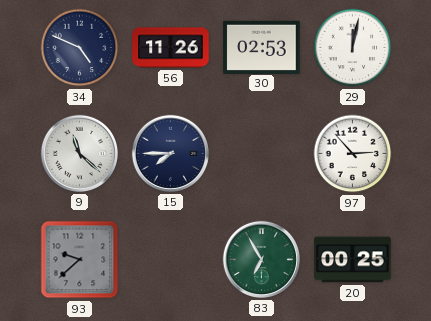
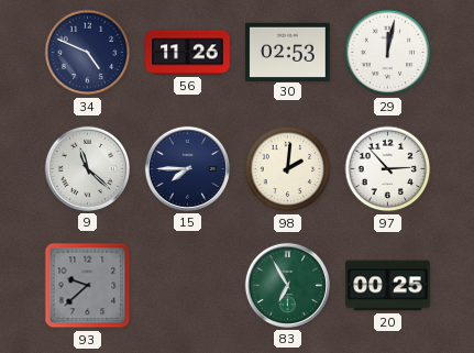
98: none -> 2:01
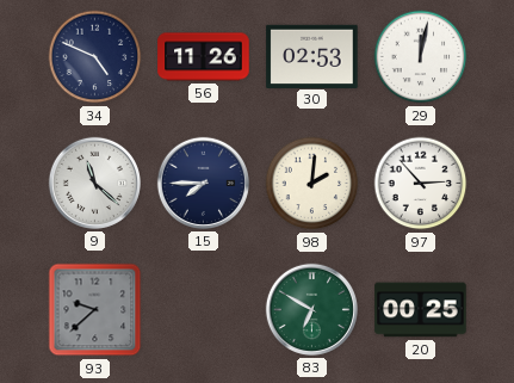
83: 6:55 -> 6:50
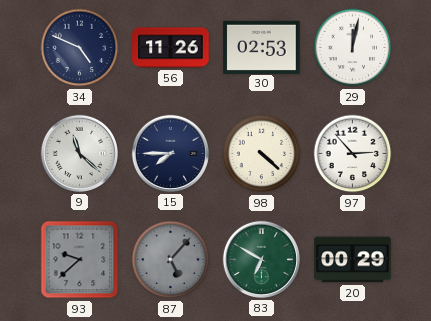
98: 2:01 -> 4:22
87: none -> 5:07
20: 00:25 -> 00:29
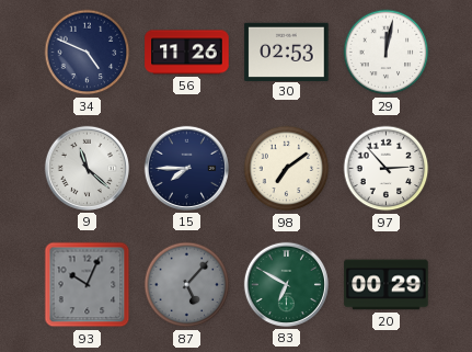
98: 4:22 -> 7:09
93: 9:38 -> 10:04
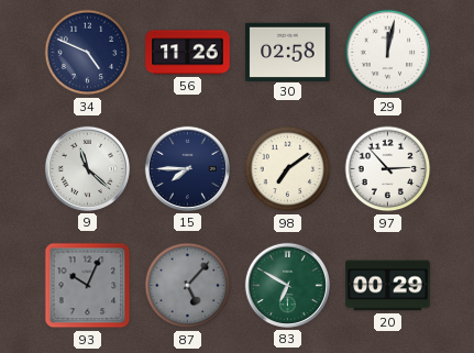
30: 02:53 -> 02:58
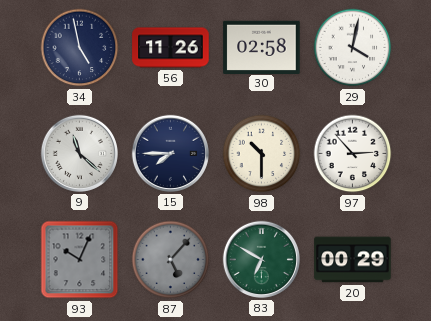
34: 4:49 -> 4:58
29: 12:02 -> 4:02
98: 7:09 -> 10:30
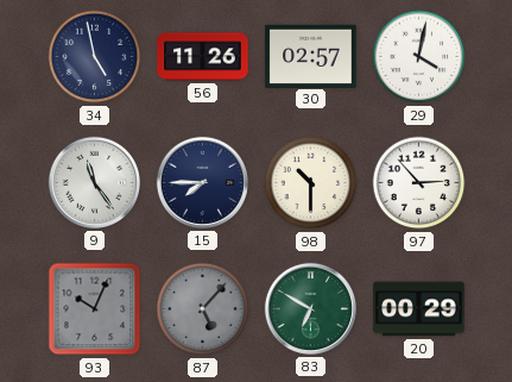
30: 02:58 -> 02:57
9: 11:22 -> 11:24
